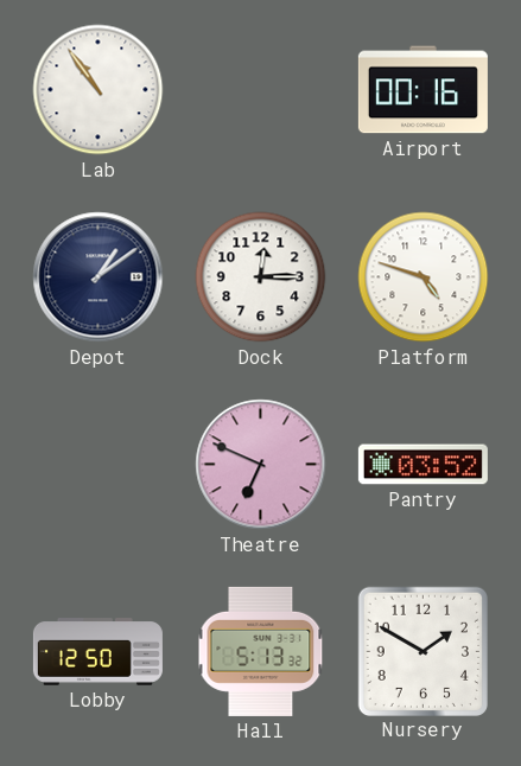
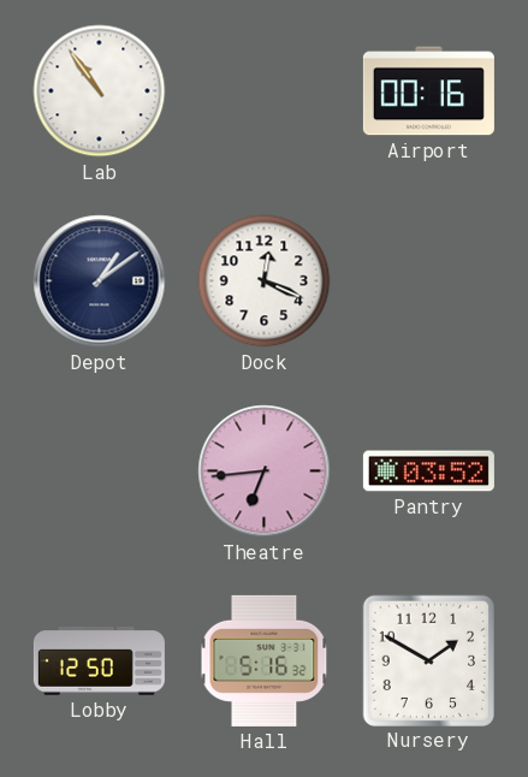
Dock: 12:15 -> 12:19
Platform: 4:48 -> none
Theatre: 6:49 -> 6:44
Hall: 5:13 -> 5:16
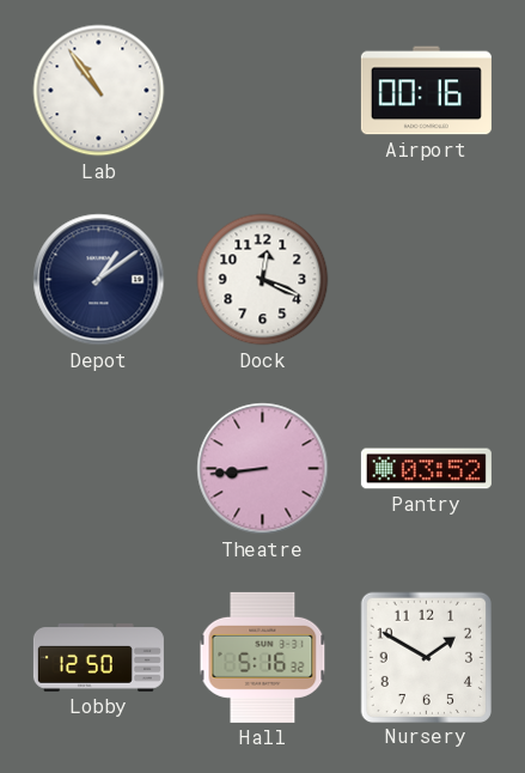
Theatre: 6:44 -> 8:44
